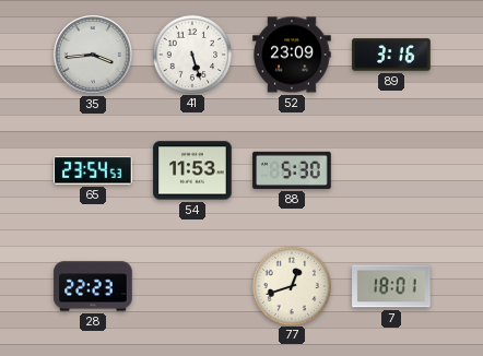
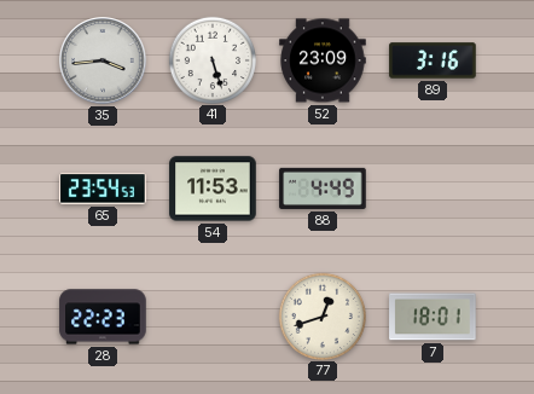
88: 5:30 -> 4:49
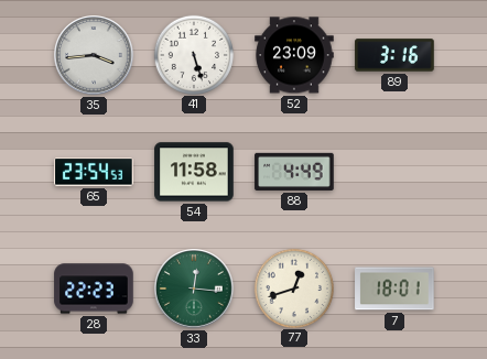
54: 11:53 -> 11:58
33: none -> 12:16
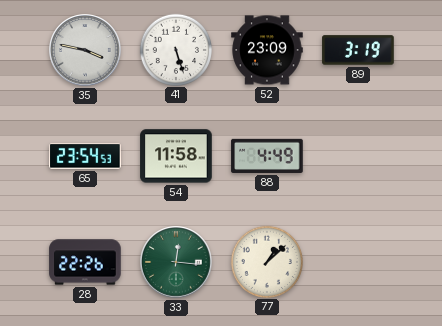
35: 3:44 -> 3:47
89: 3:16 -> 3:19
28: 22:23 -> 22:26
77: 12:42 -> 1:08
7: 18:01 -> none
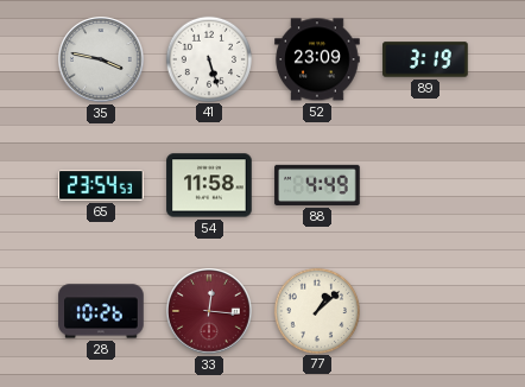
28: 22:26 -> 10:26
33 dial: green -> burgundy
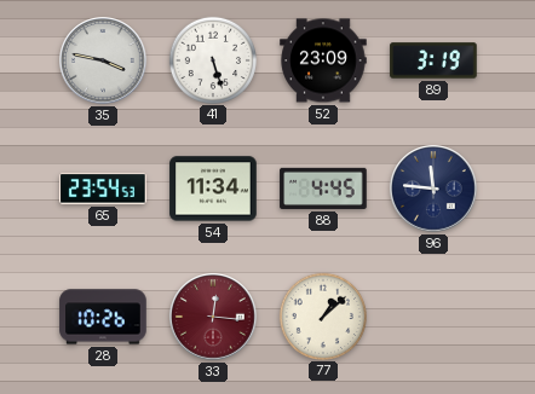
54: 11:58 -> 11:34
88: 4:49 -> 4:45
96: none -> 11:46
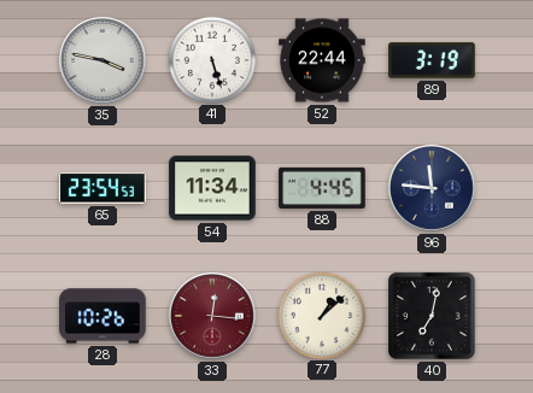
52: 23:09 -> 22:44
40: none -> 7:02
